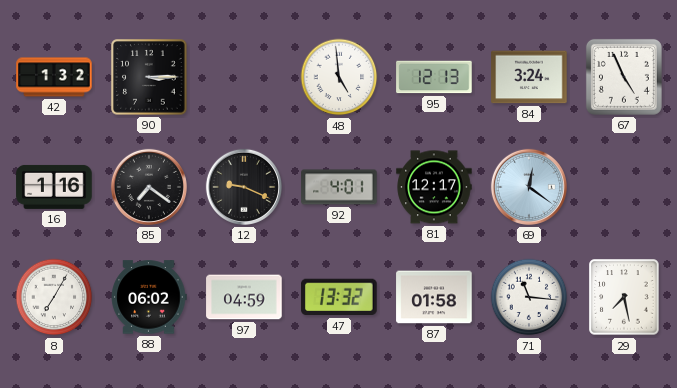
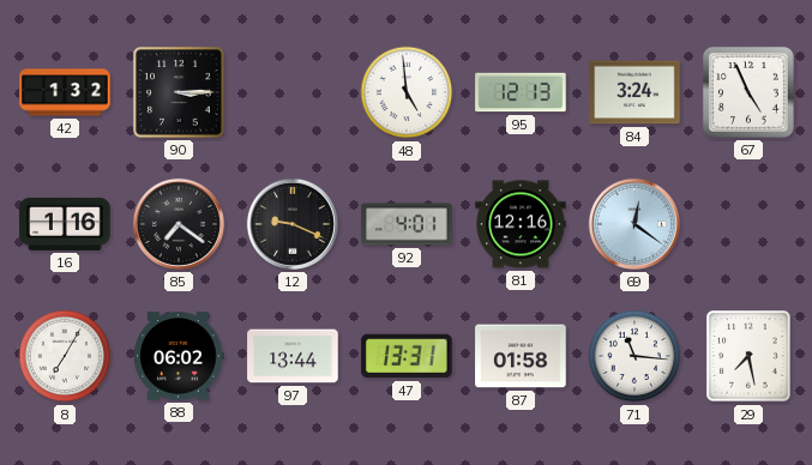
81: 12:17 -> 12:16
97: 04:59 -> 13:44
47: 13:32 -> 13:31
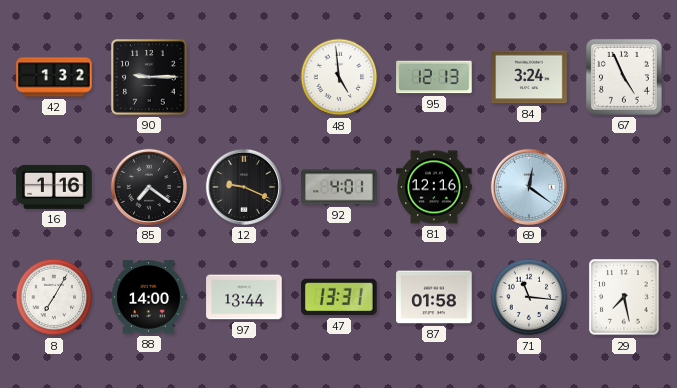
90: 3:15 -> 9:15
88: 06:02 -> 14:00
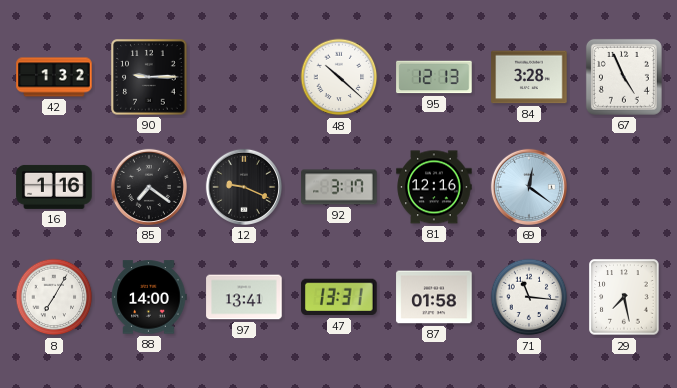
48: 4:59 -> 10:22
84: 3:24 -> 3:28
92: 4:01 -> 3:17
97: 13:44 -> 13:41
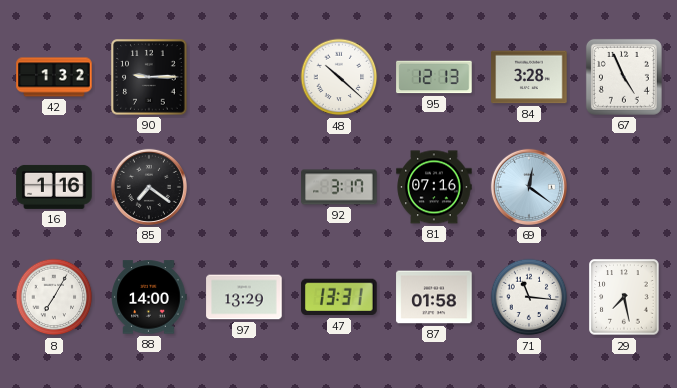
12: 9:19 -> none
81: 12:16 -> 07:16
97: 13:41 -> 13:29
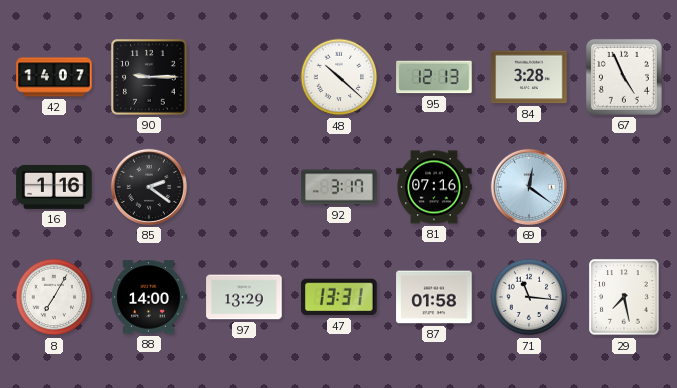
42: 1:32 -> 14:07
85: 7:21 -> 2:21
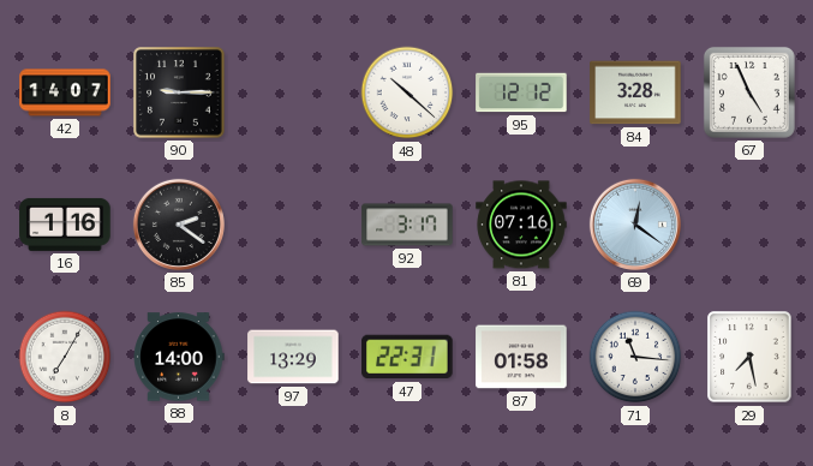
95: 12:13 -> 12:12
47: 13:31 -> 22:31
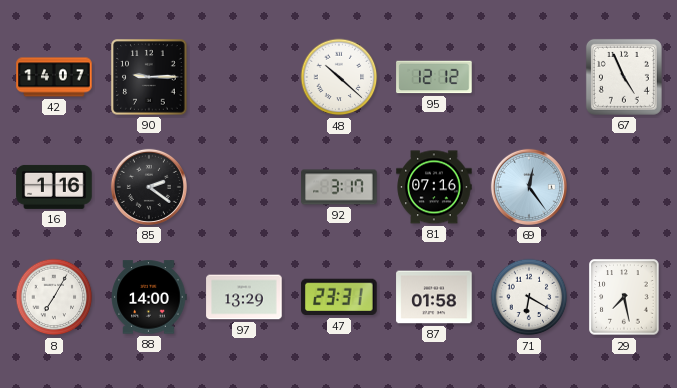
84: 3:28 -> none
69: 12:21 -> 12:24
47: 22:31 -> 23:31
71: 11:16 -> 6:20
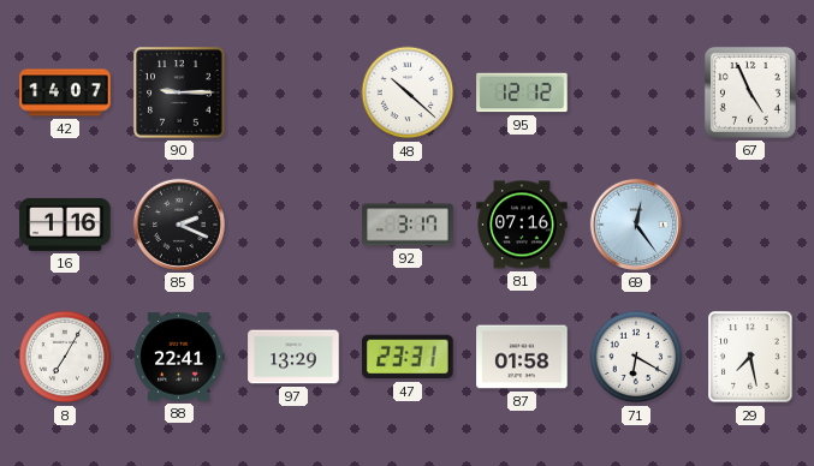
85: 2:21 -> 2:19
88: 14:00 -> 22:41
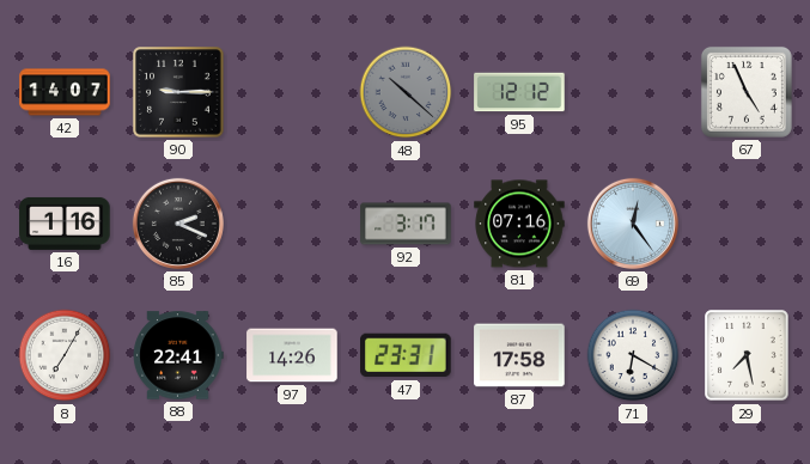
48 dial: white -> grey
97: 13:29 -> 14:26
87: 01:58 -> 17:58
